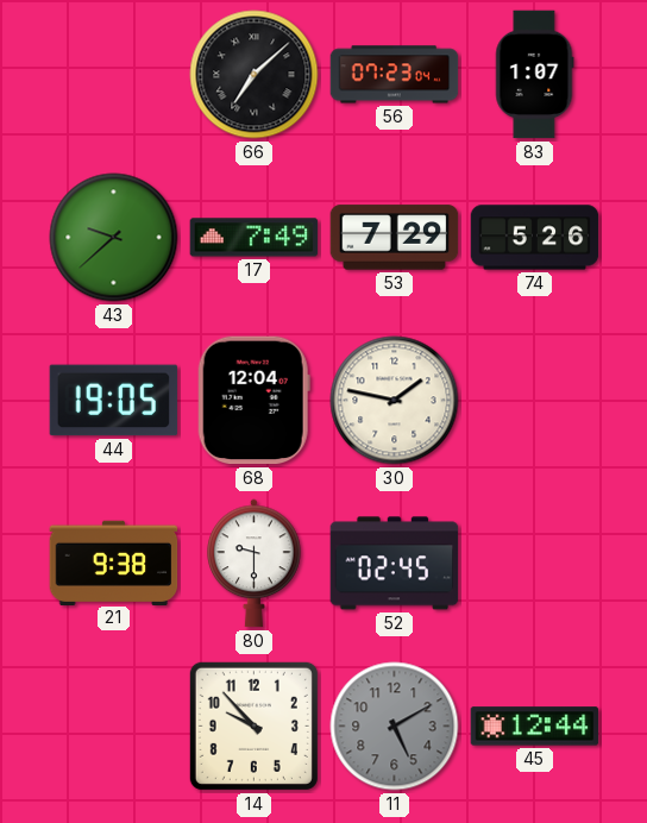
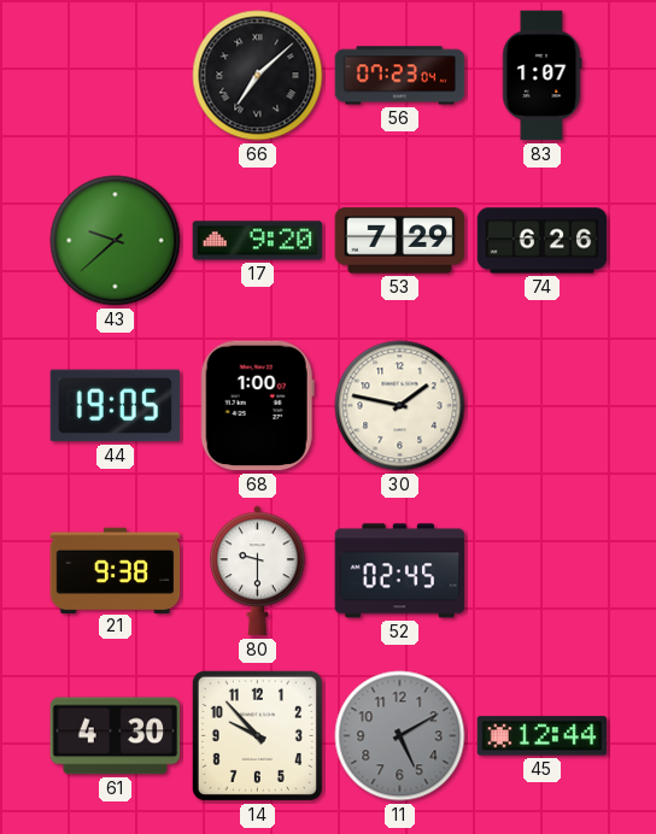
17: 7:49 -> 9:20
74: 5:26 -> 6:26
68: 12:04 -> 1:00
61: none -> 4:30
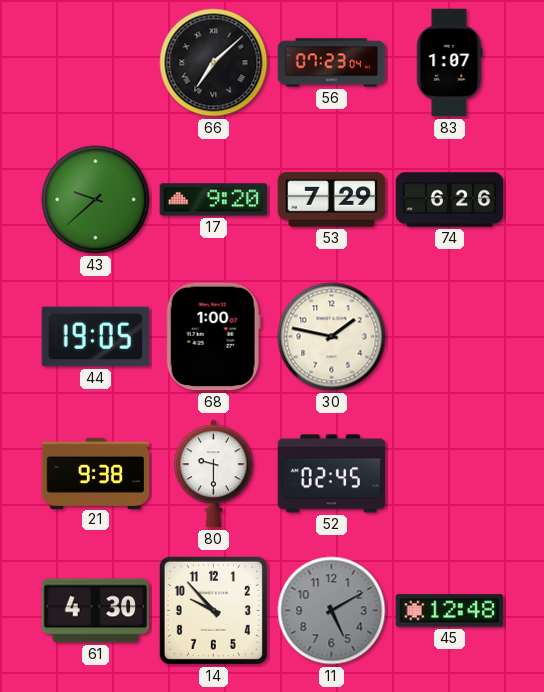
45: 12:44 -> 12:48
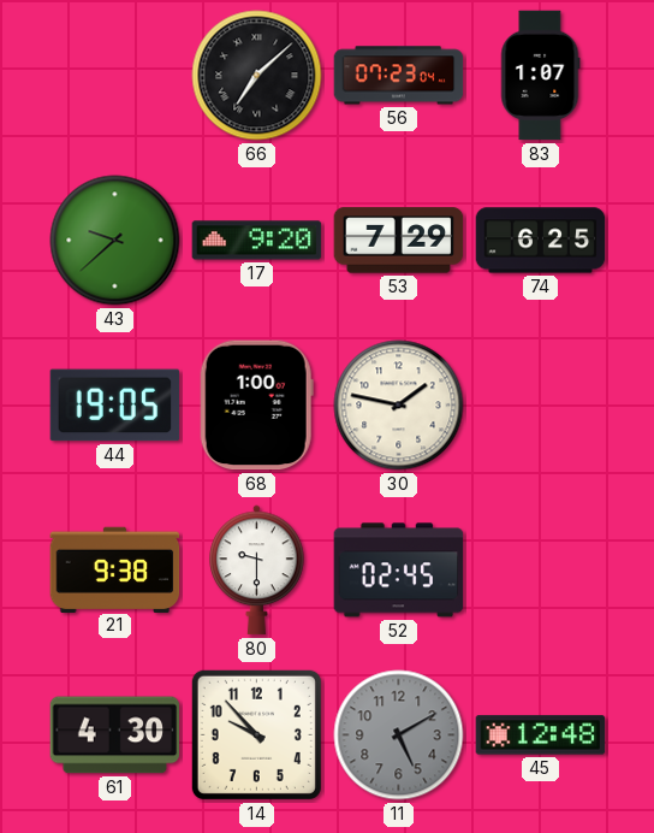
74: 6:26 -> 6:25
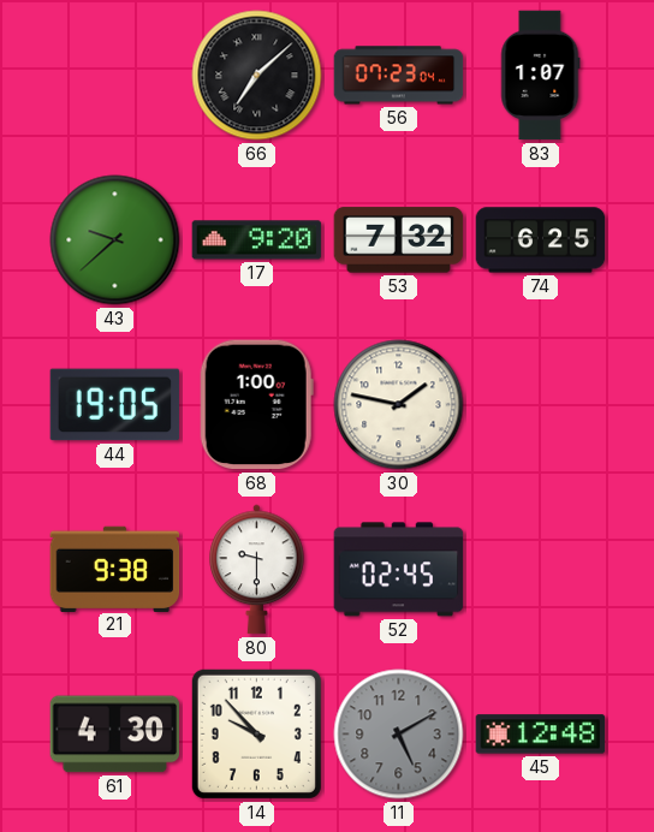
53: 7:29 -> 7:32
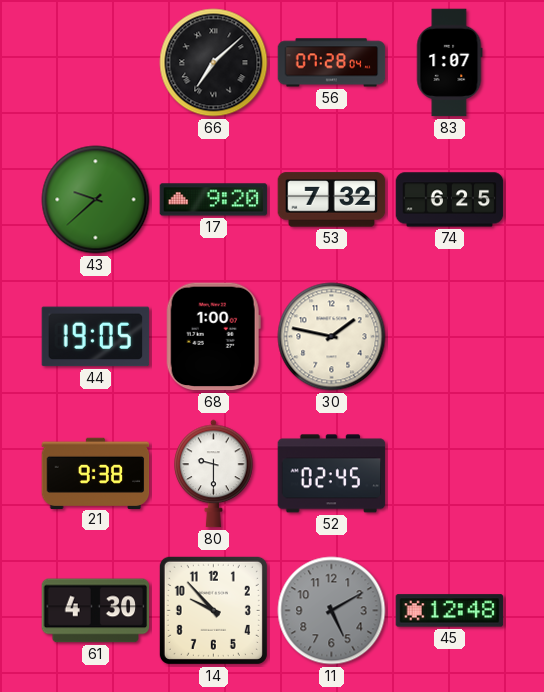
56: 07:23 -> 07:28
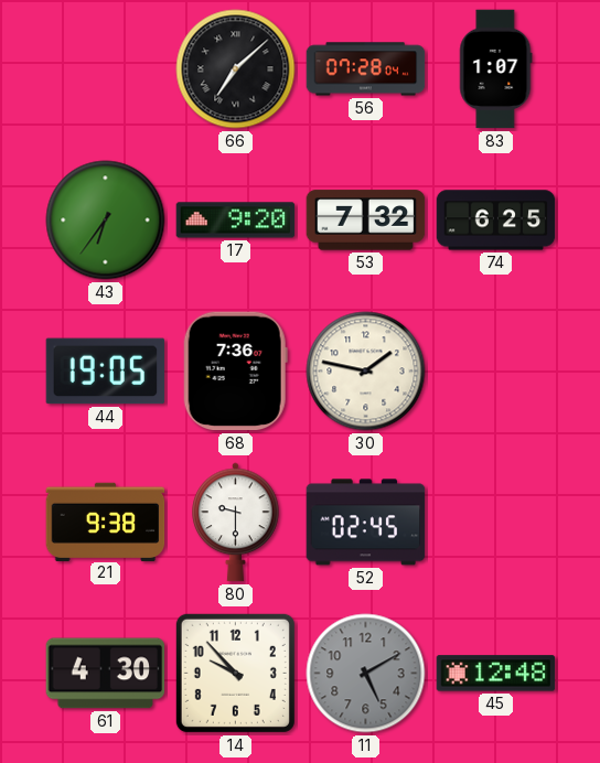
43: 9:38 -> 6:36
68: 1:00 -> 7:36
